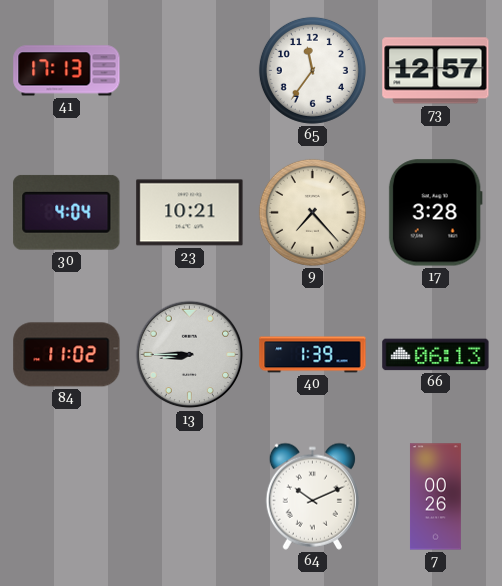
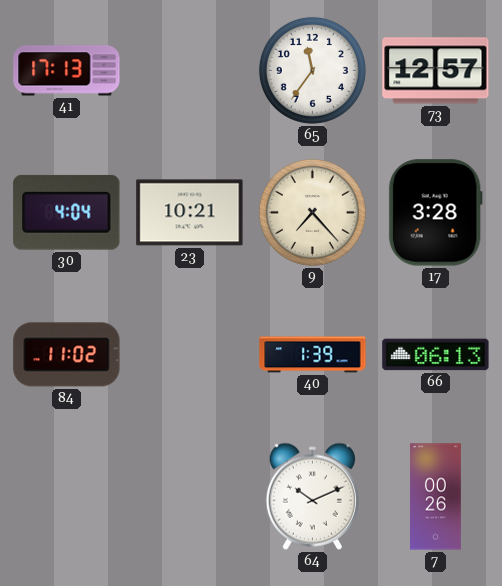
13: 8:45 -> none
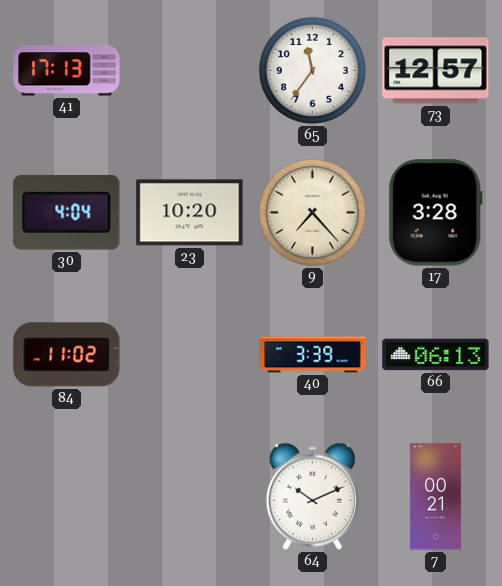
23: 10:21 -> 10:20
40: 1:39 -> 3:39
7: 00:26 -> 00:21
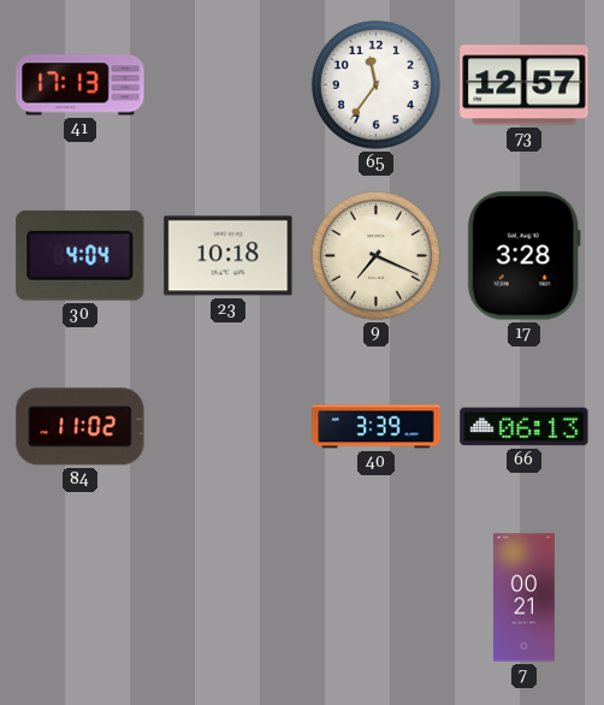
23: 10:20 -> 10:18
9: 7:23 -> 7:19
64: 10:11 -> none
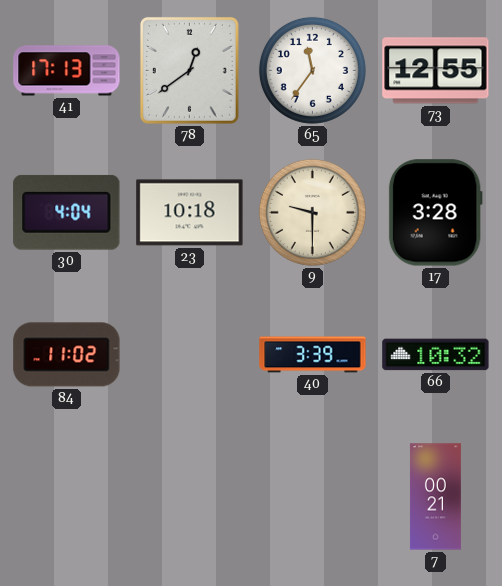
78: none -> 12:39
73: 12:57 -> 12:55
9: 7:19 -> 9:30
66: 06:13 -> 10:32
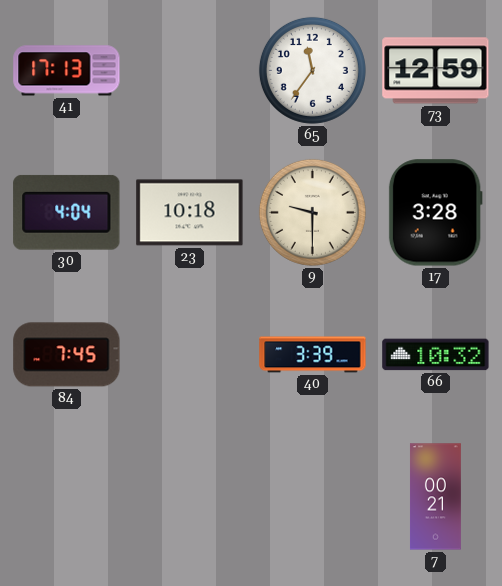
78: 12:39 -> none
73: 12:55 -> 12:59
84: 11:02 -> 7:45
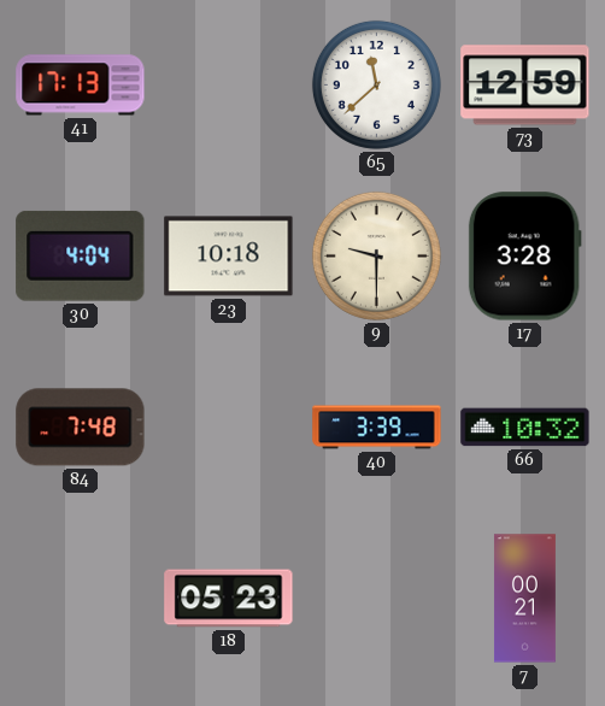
65: 11:36 -> 11:38
84: 7:45 -> 7:48
18: none -> 05:23
